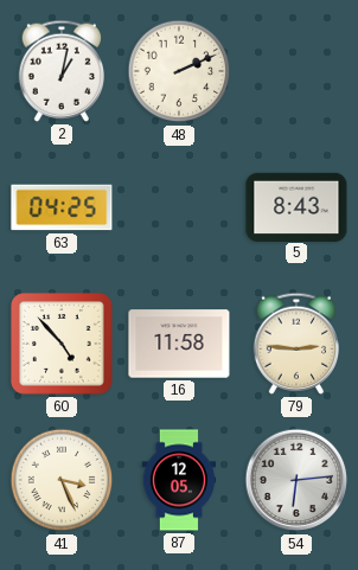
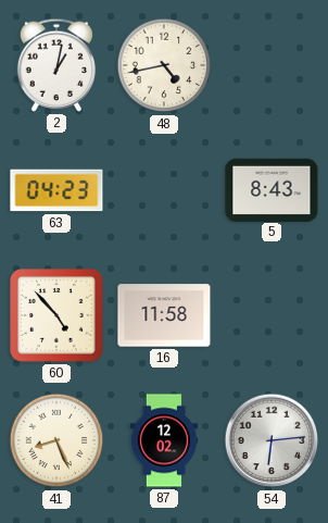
48: 2:11 -> 4:43
63: 04:25 -> 04:23
79: 2:46 -> none
41: 3:26 -> 8:26
87: 12:05 -> 12:02
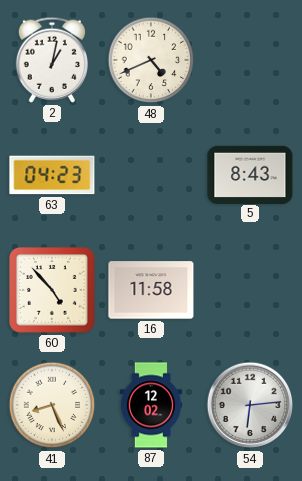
48: 4:43 -> 4:41
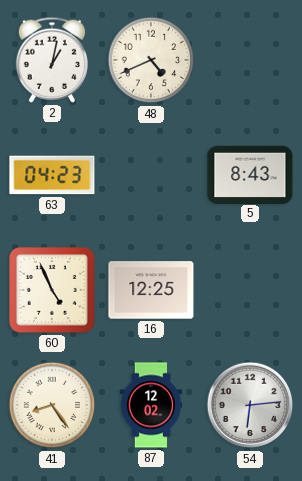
60: 4:53 -> 4:56
16: 11:58 -> 12:25
41: 8:26 -> 8:24
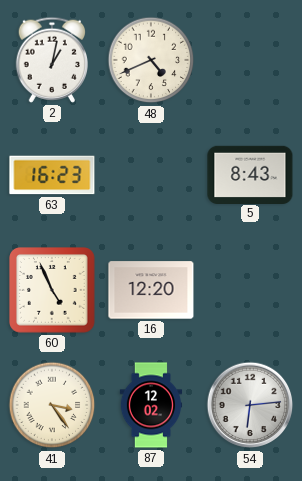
63: 04:23 -> 16:23
16: 12:25 -> 12:20
41: 8:24 -> 3:24
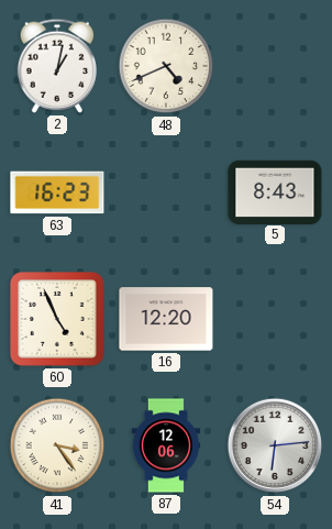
87: 12:02 -> 12:06
